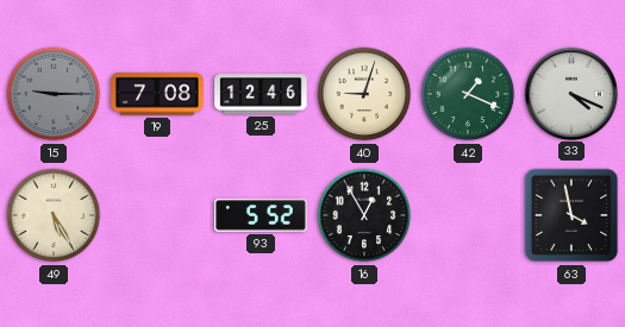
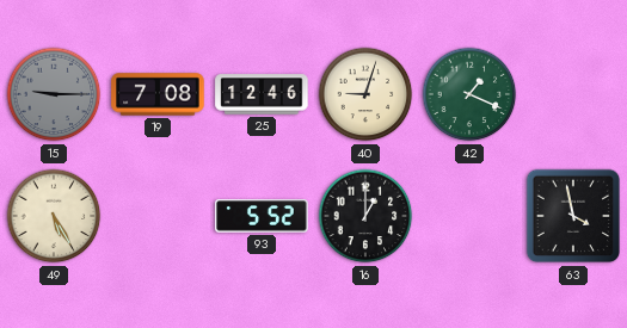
33: 4:19 -> none
16: 12:55 -> 1:00
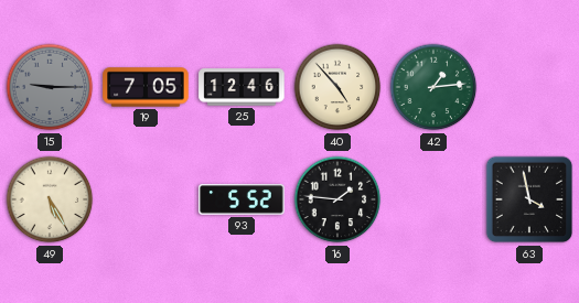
19: 7:08 -> 7:05
40: 9:03 -> 4:53
42: 1:19 -> 1:14
16: 1:00 -> 1:46
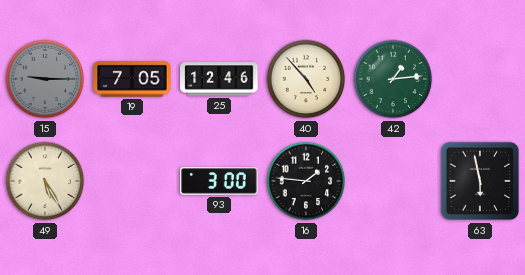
93: 5:52 -> 3:00
63: 3:58 -> 5:58
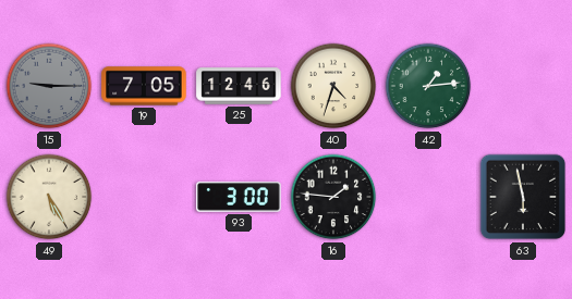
40: 4:53 -> 4:33
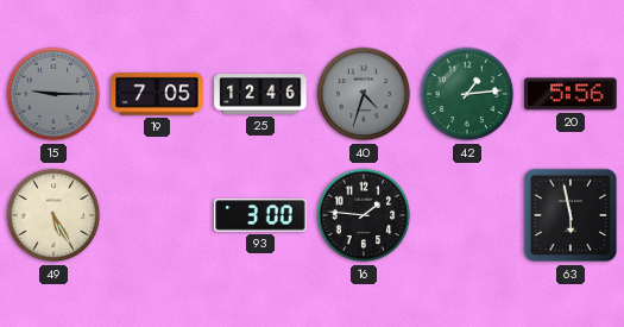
40 dial: cream -> grey
20: none -> 5:56
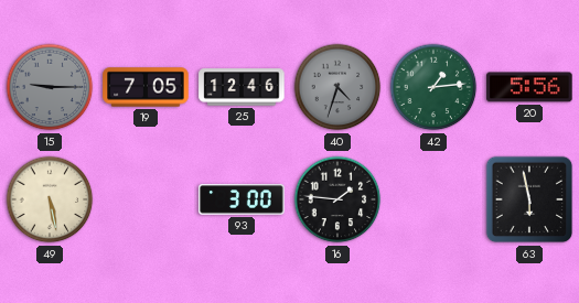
49: 5:25 -> 5:28
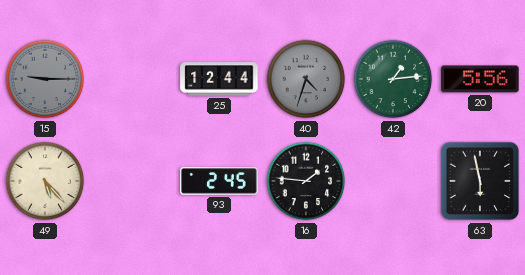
19: 7:05 -> none
25: 12:46 -> 12:44
49: 5:28 -> 5:23
93: 3:00 -> 2:45
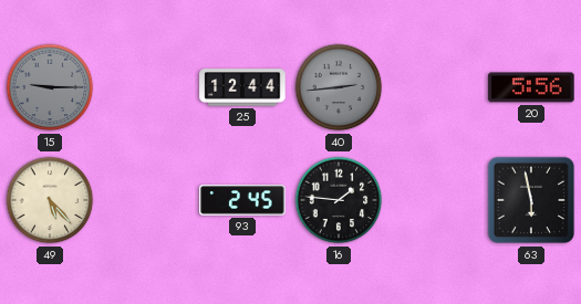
40: 4:33 -> 2:44
42: 1:14 -> none
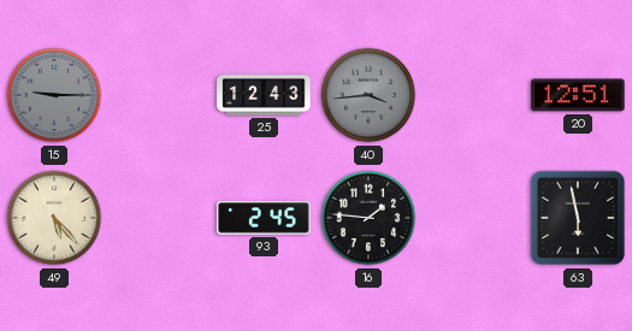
25: 12:44 -> 12:43
40: 2:44 -> 3:44
20: 5:56 -> 12:51
